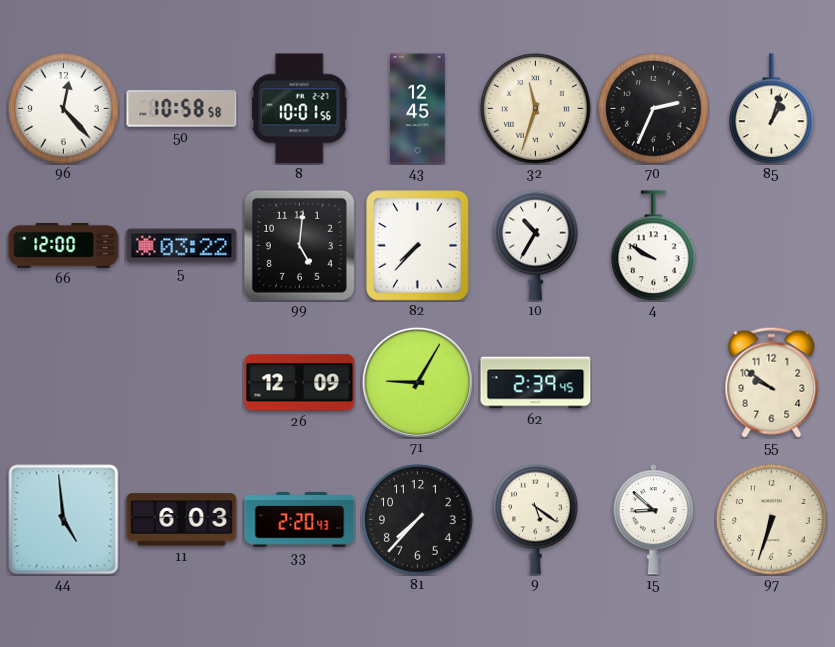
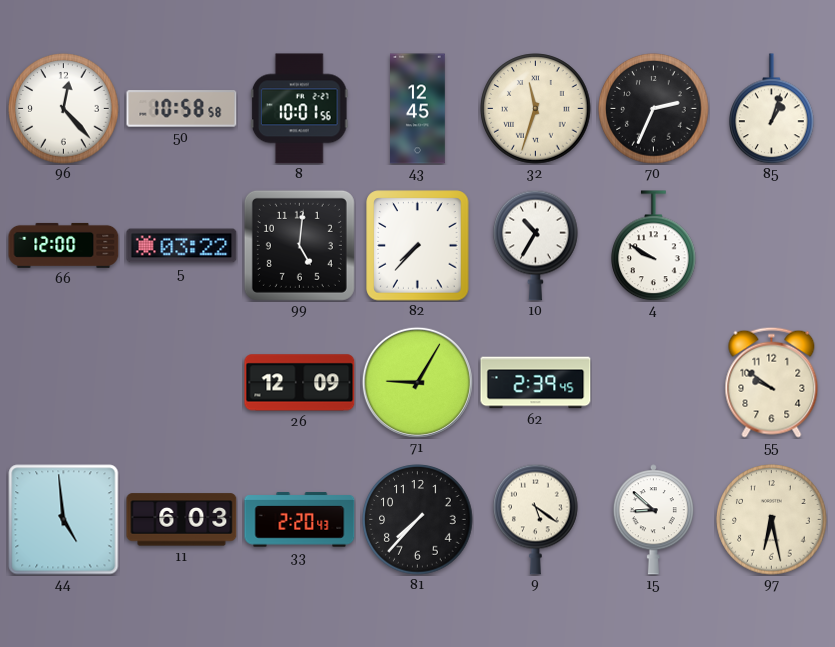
97: 6:33 -> 6:28
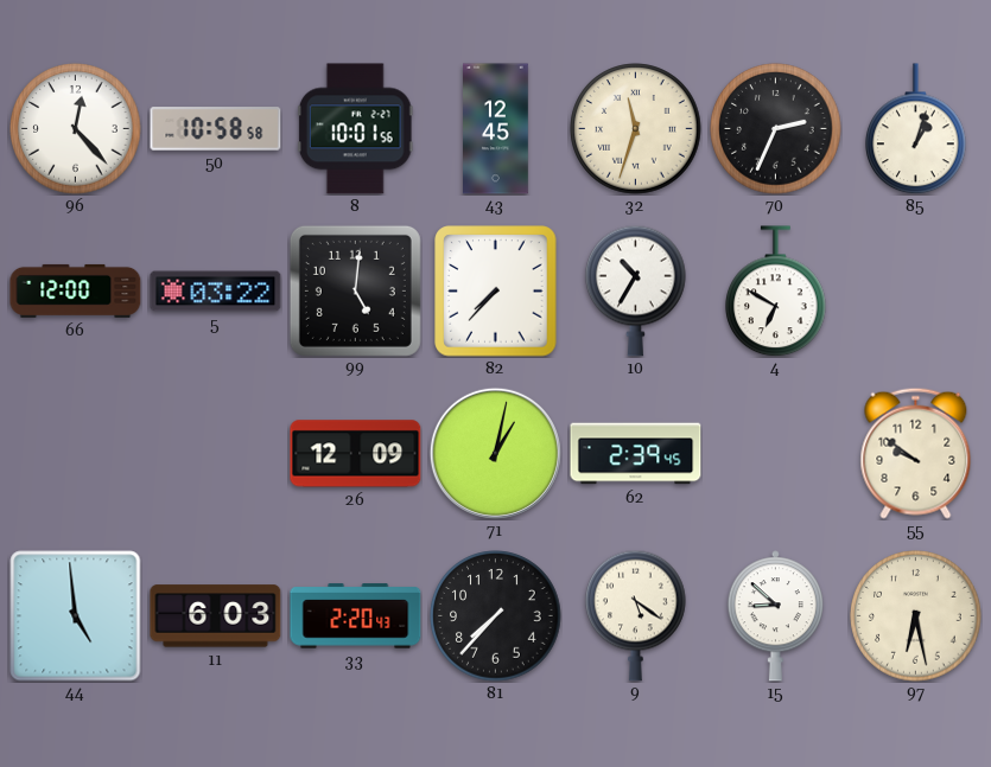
4: 9:50 -> 6:50
71: 9:05 -> 1:02
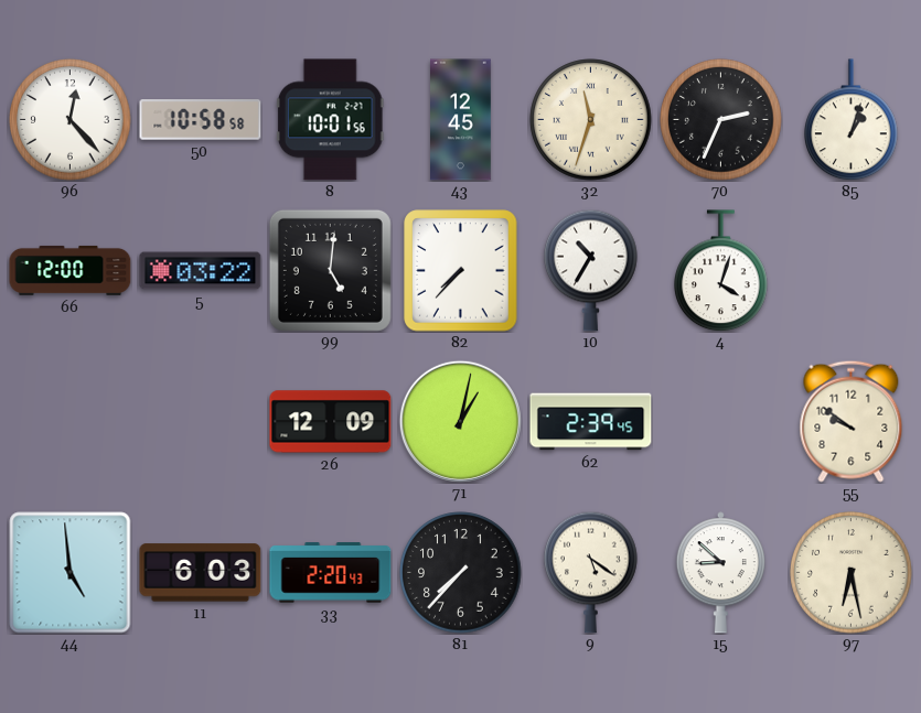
4: 6:50 -> 4:03
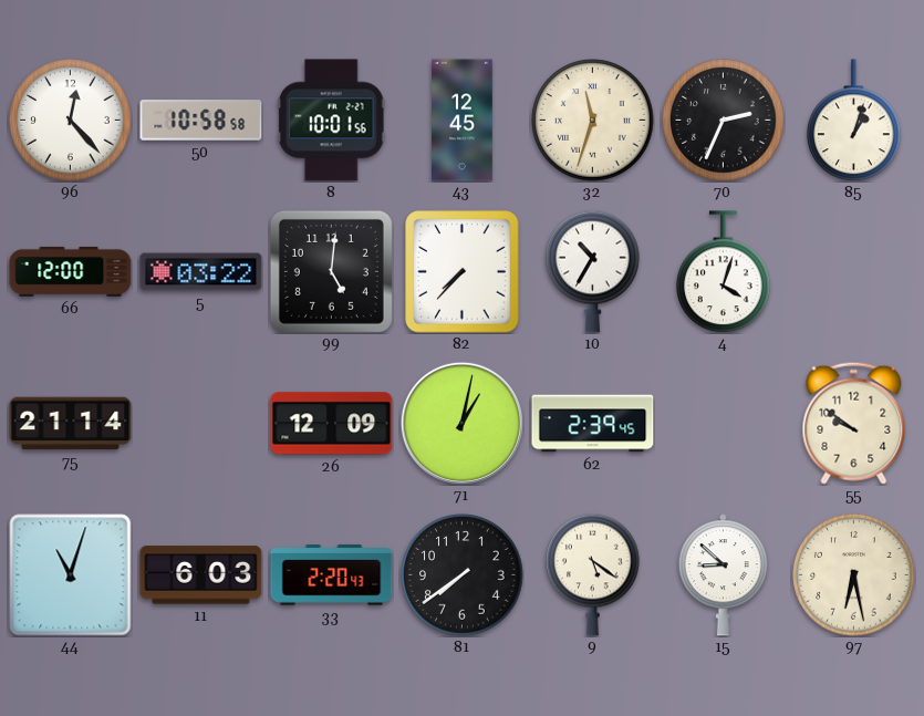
75: none -> 21:14
44: 4:59 -> 11:03
81: 7:37 -> 7:39
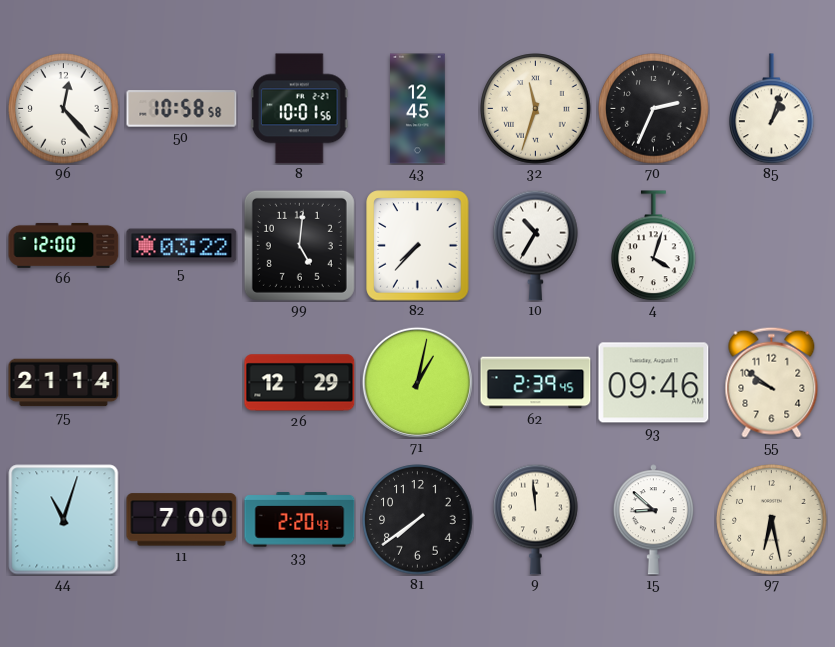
26: 12:09 -> 12:29
93: none -> 09:46
11: 6:03 -> 7:00
9: 5:21 -> 11:59
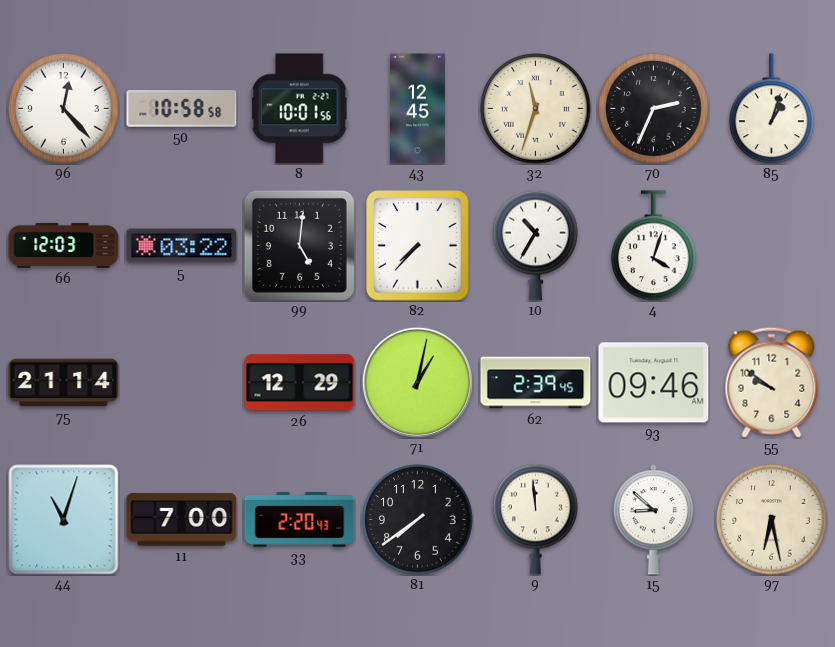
66: 12:00 -> 12:03
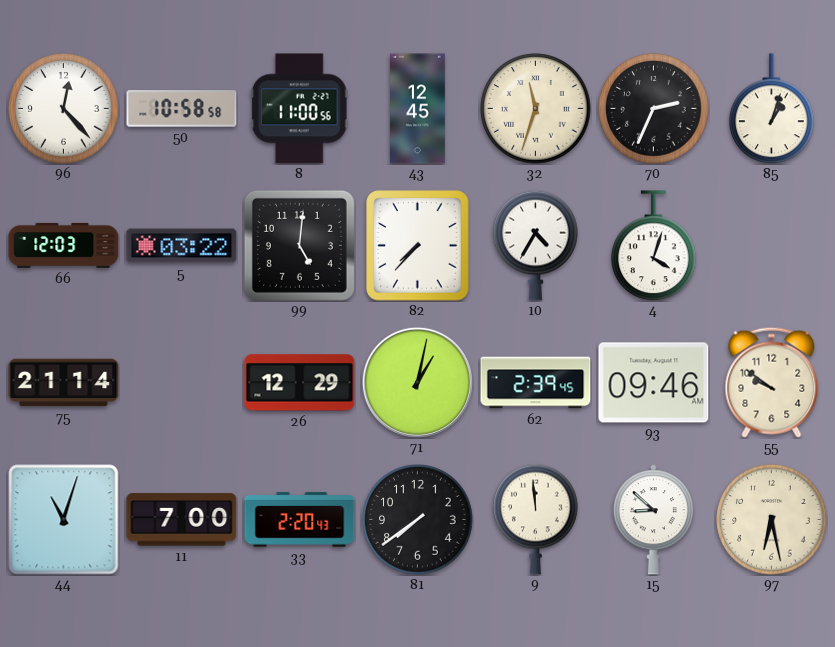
8: 10:01 -> 11:00
10: 10:35 -> 4:35
